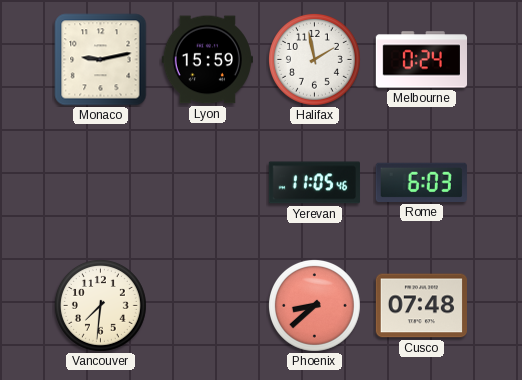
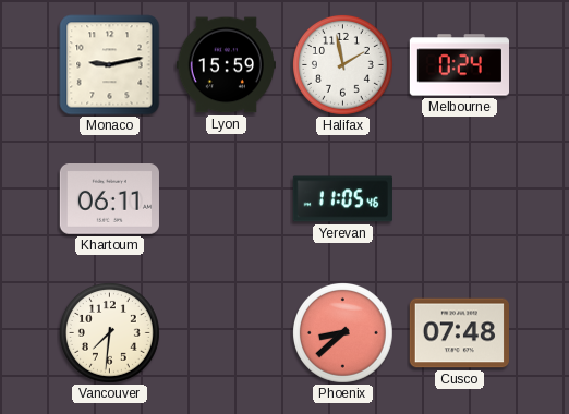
Khartoum: none -> 06:11
Rome: 6:03 -> none
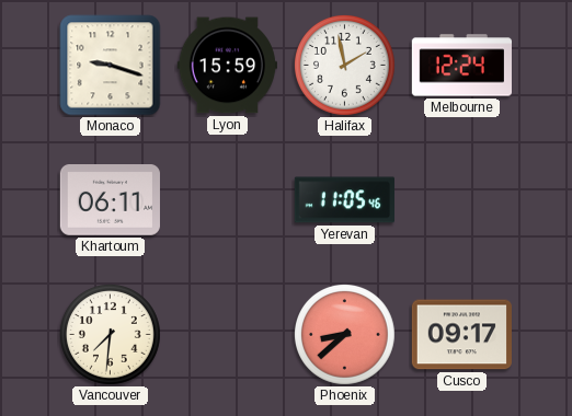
Monaco: 9:13 -> 9:18
Melbourne: 0:24 -> 12:24
Cusco: 07:48 -> 09:17
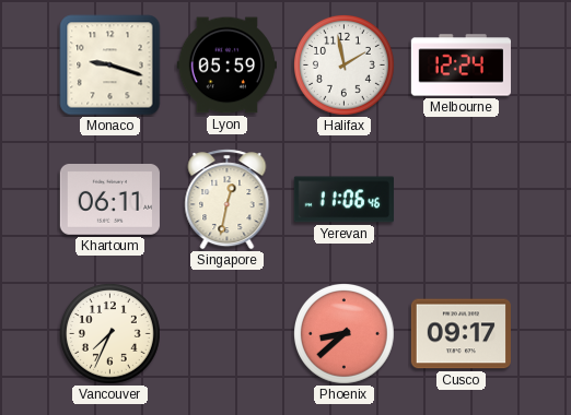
Lyon: 15:59 -> 05:59
Singapore: none -> 12:32
Yerevan: 11:05 -> 11:06
Vancouver: 7:31 -> 7:34
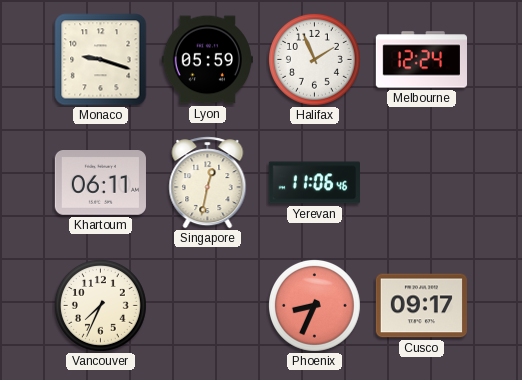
Halifax: 1:58 -> 1:56
Phoenix: 8:38 -> 8:34
